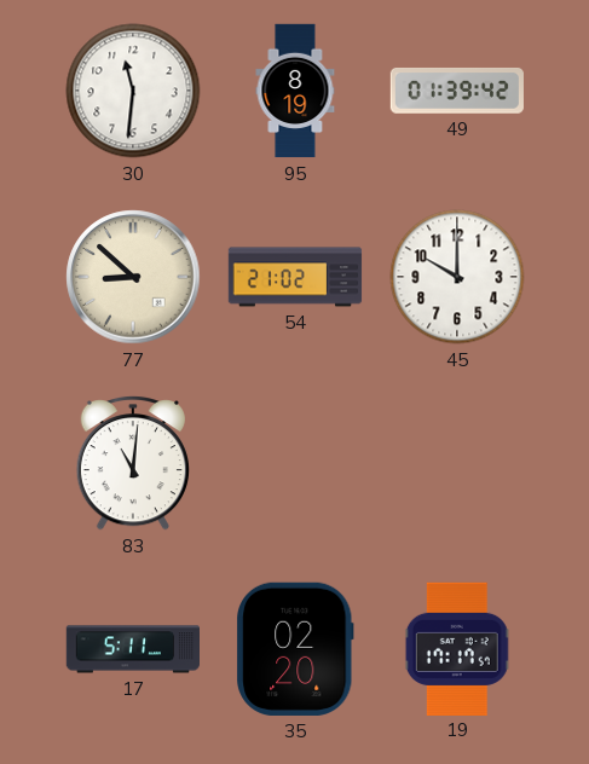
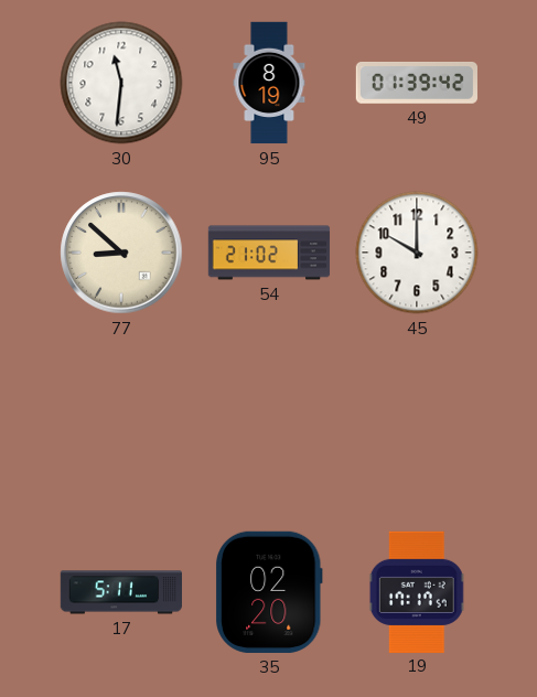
83: 11:01 -> none
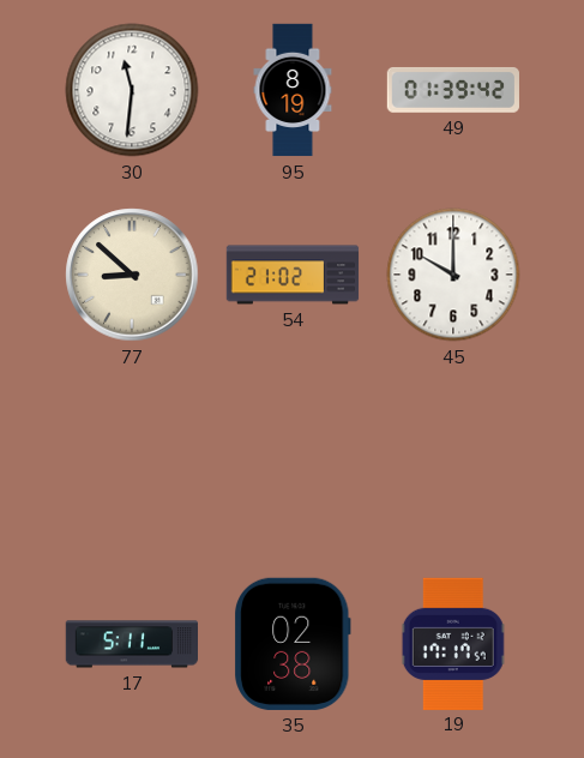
35: 02:20 -> 02:38
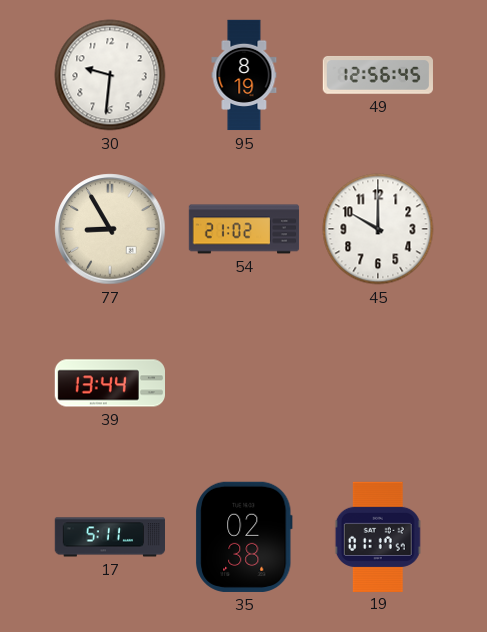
30: 11:31 -> 9:31
49: 01:39 -> 12:56
77: 8:52 -> 8:55
39: none -> 13:44
19: 17:17 -> 01:17
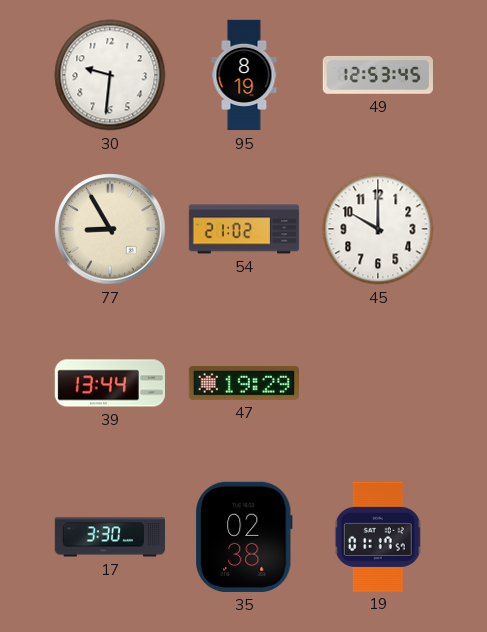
49: 12:56 -> 12:53
47: none -> 19:29
17: 5:11 -> 3:30
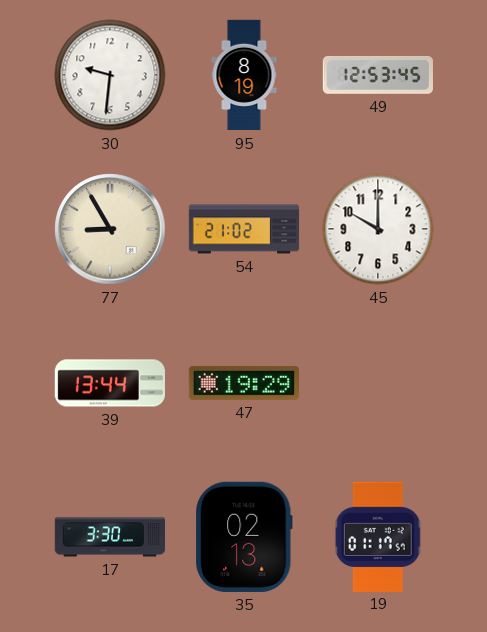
35: 02:38 -> 02:13
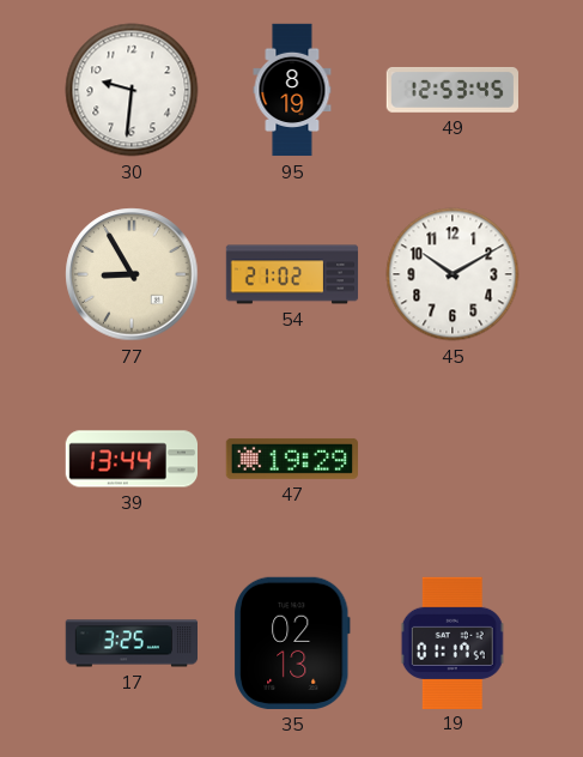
45: 10:00 -> 10:10
17: 3:30 -> 3:25
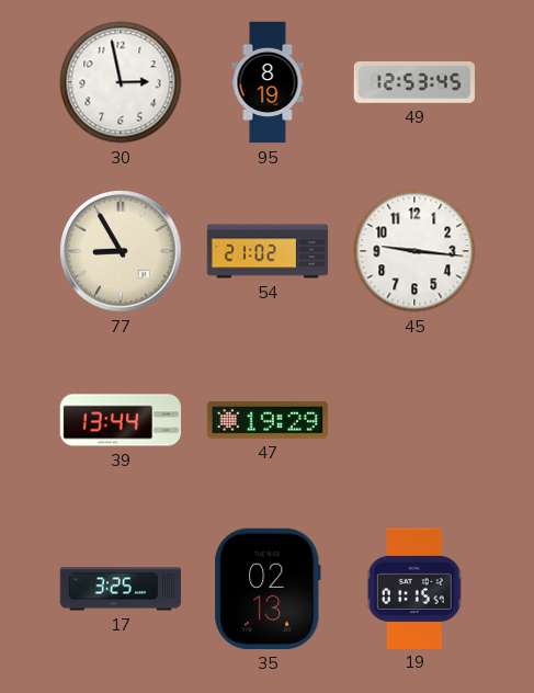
30: 9:31 -> 2:58
45: 10:10 -> 9:16
19: 01:17 -> 01:15
